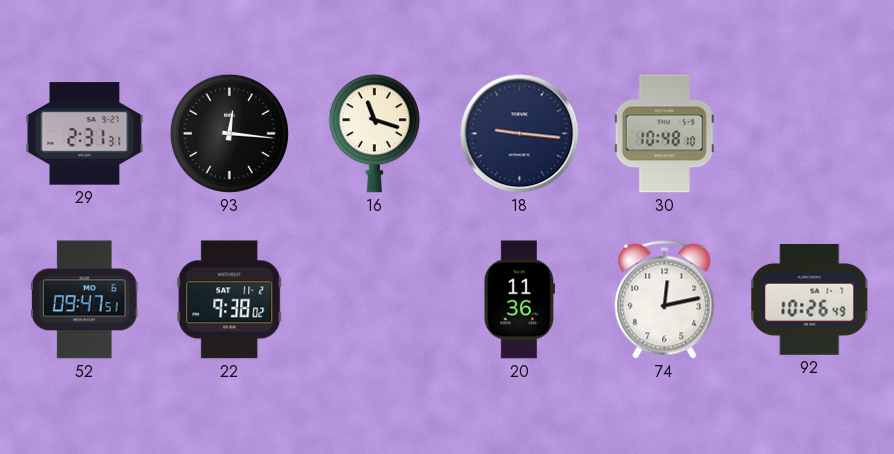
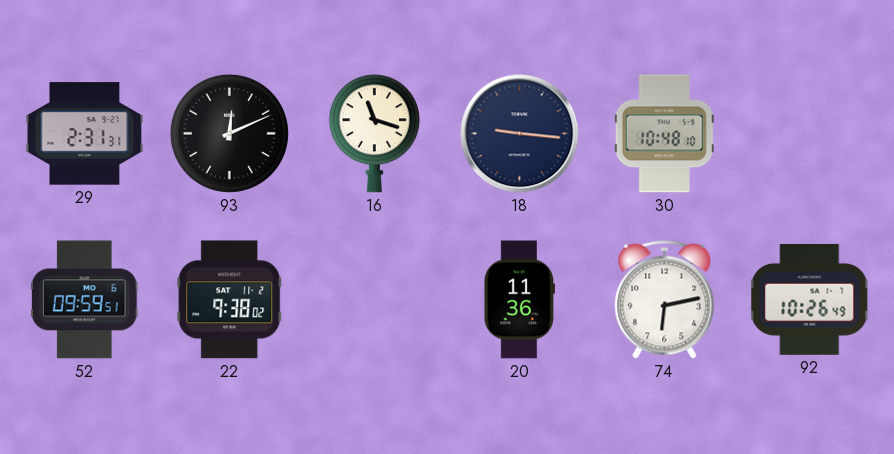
93: 12:16 -> 12:11
52: 09:47 -> 09:59
74: 12:13 -> 6:13
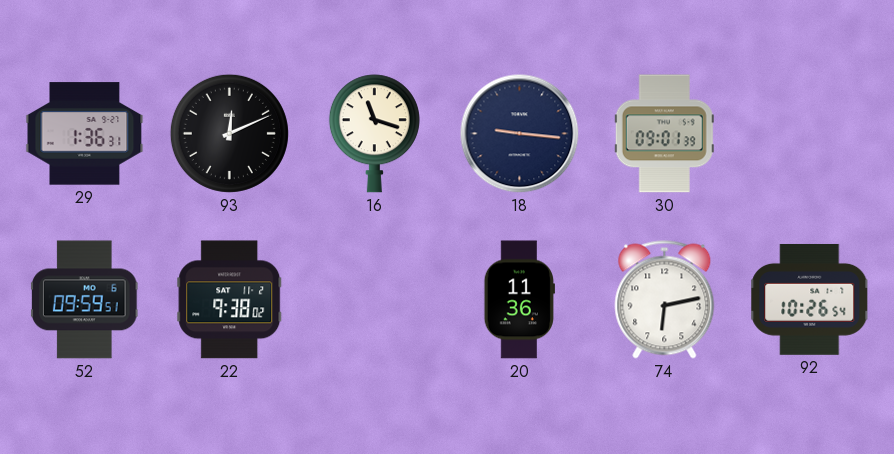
29: 2:31 -> 1:36
30: 10:48 -> 09:01
92: 10:26:49 -> 10:26:54
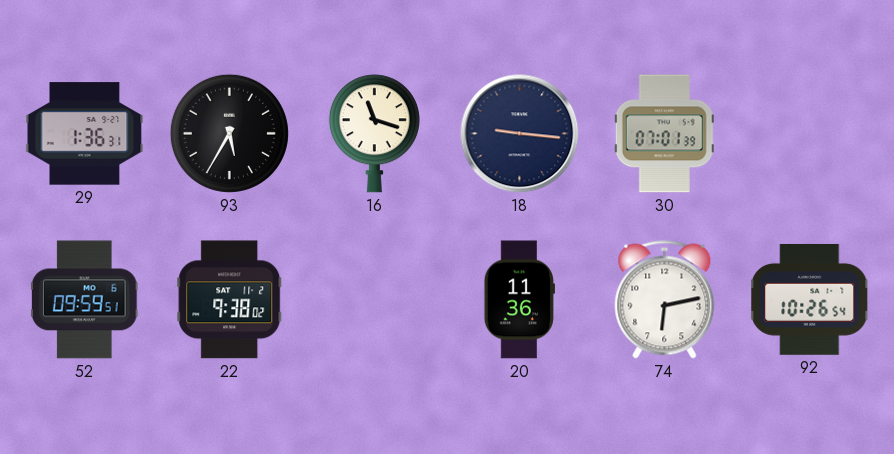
93: 12:11 -> 5:35
30: 09:01 -> 07:01
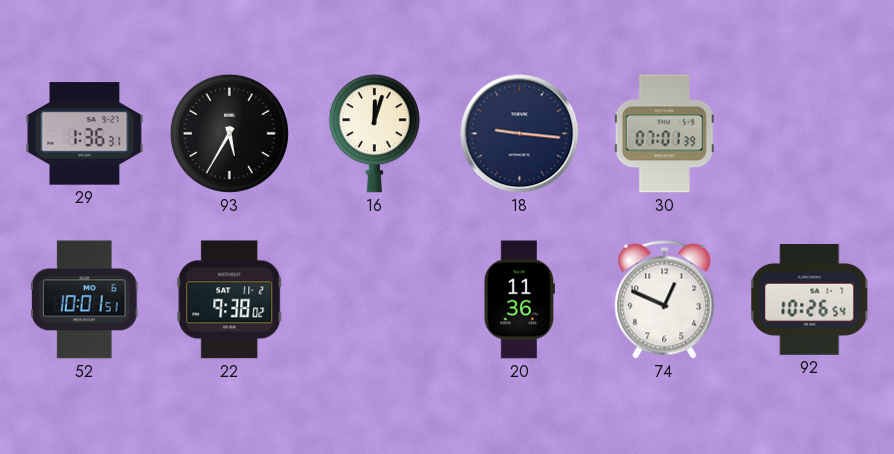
16: 11:18 -> 12:03
52: 09:59 -> 10:01
74: 6:13 -> 12:49
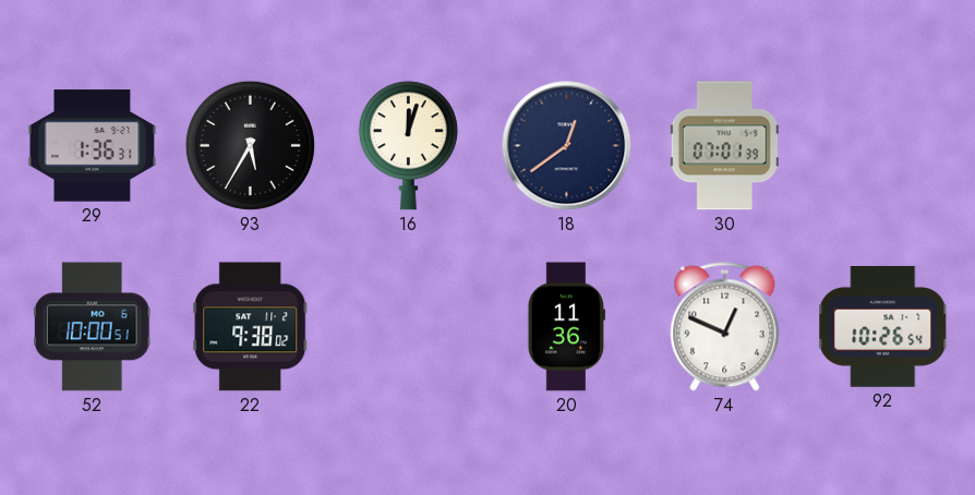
18: 9:16 -> 12:39
52: 10:01 -> 10:00
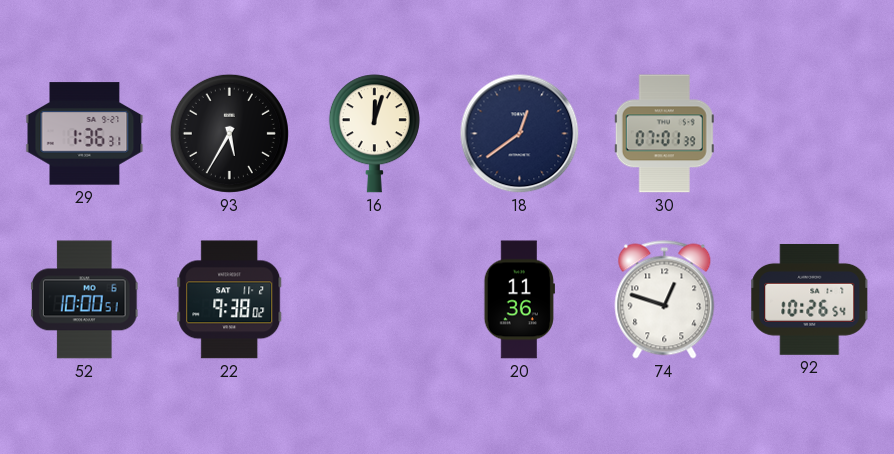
74: 12:49 -> 12:48
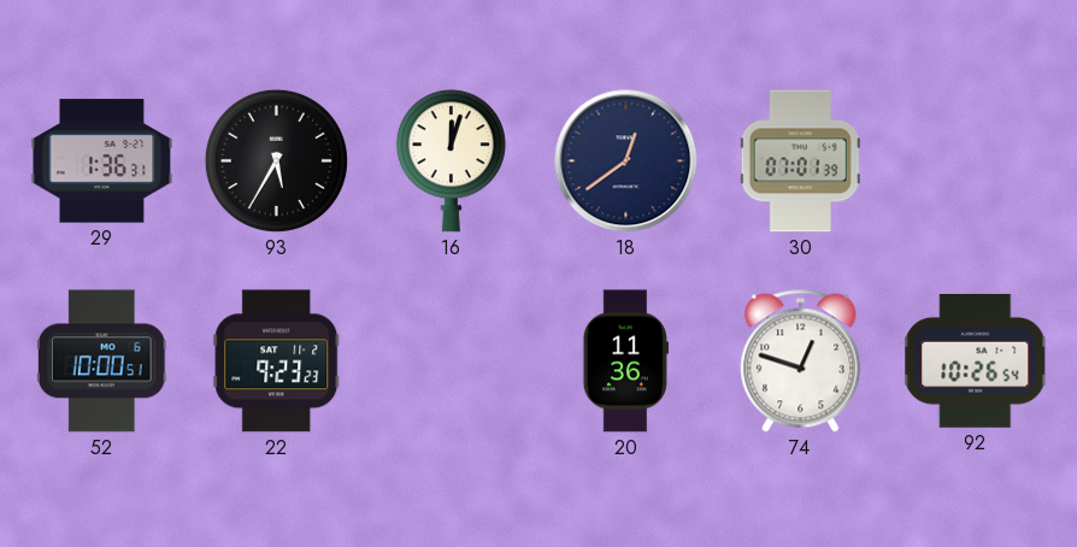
22: 9:38 -> 9:23
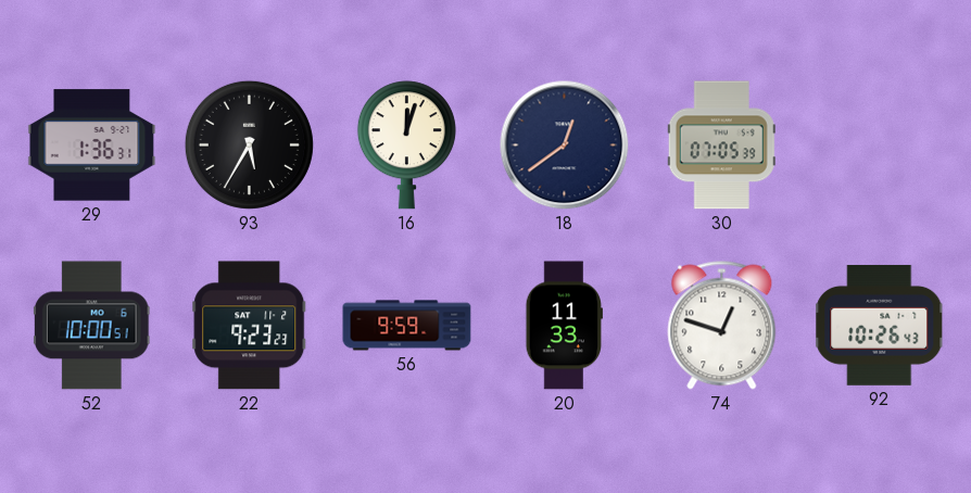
30: 07:01 -> 07:05
56: none -> 9:59
20: 11:36 -> 11:33
92: 10:26:54 -> 10:26:43
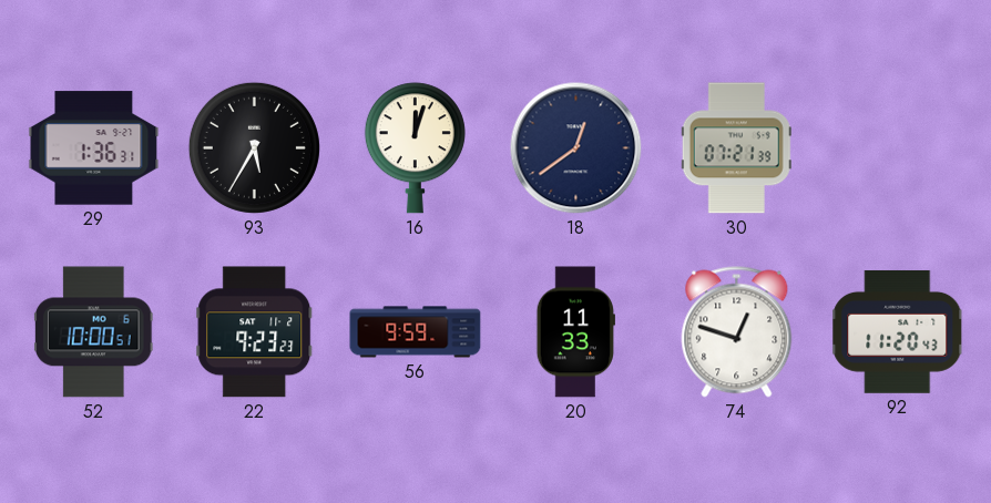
30: 07:05 -> 07:21
92: 10:26 -> 11:20
